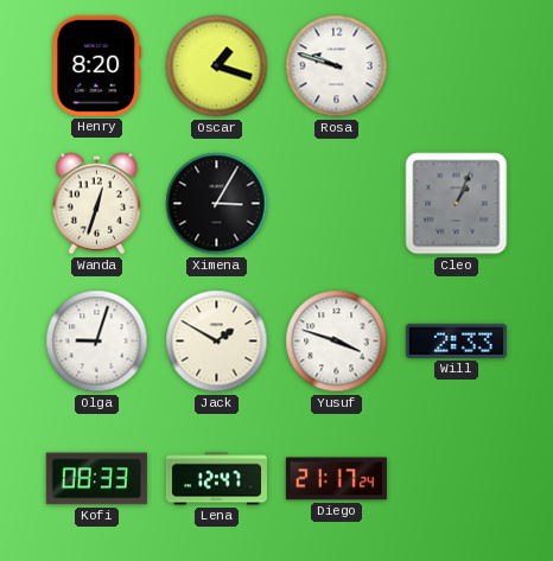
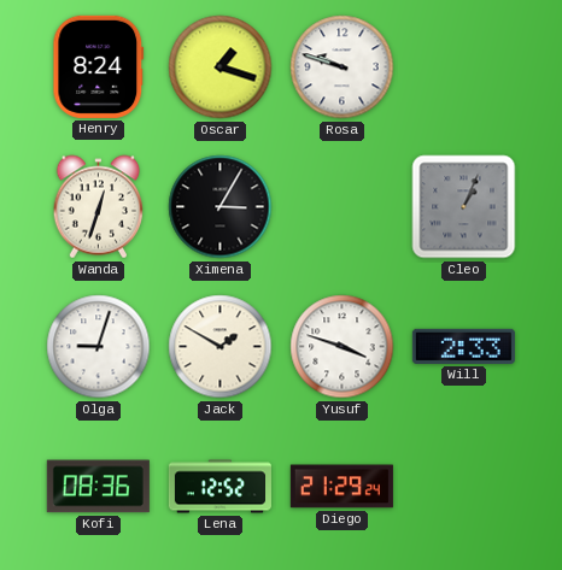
Henry: 8:20 -> 8:24
Kofi: 08:33 -> 08:36
Lena: 12:47 -> 12:52
Diego: 21:17 -> 21:29
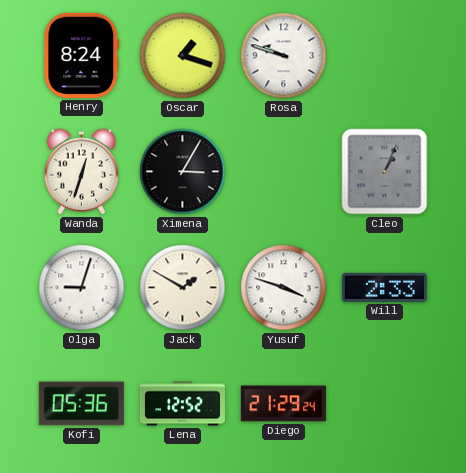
Kofi: 08:36 -> 05:36
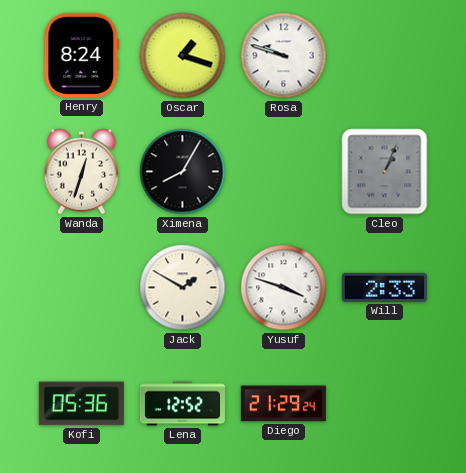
Ximena: 3:05 -> 8:05
Olga: 9:03 -> none
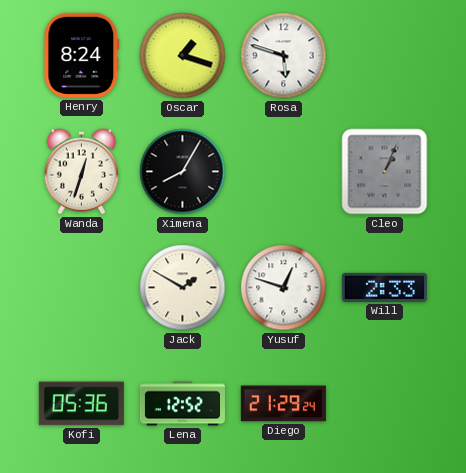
Rosa: 9:48 -> 5:48
Yusuf: 3:48 -> 12:48
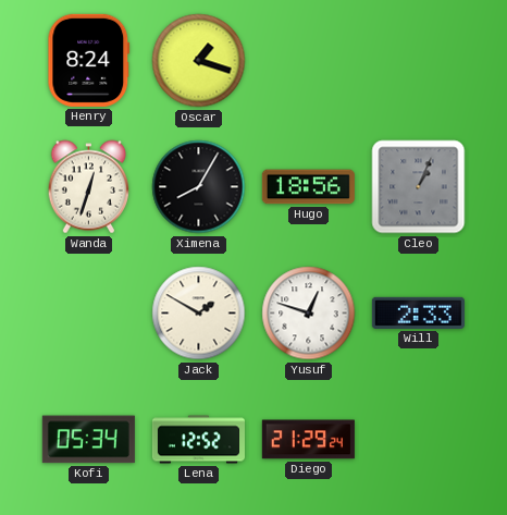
Rosa: 5:48 -> none
Hugo: none -> 18:56
Kofi: 05:36 -> 05:34
